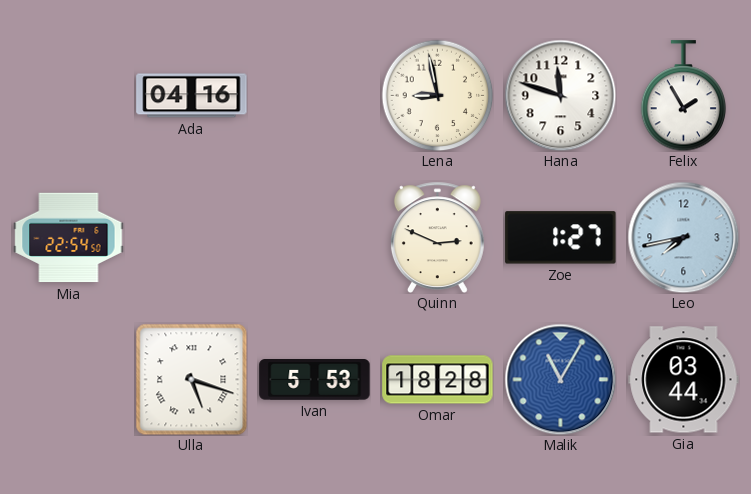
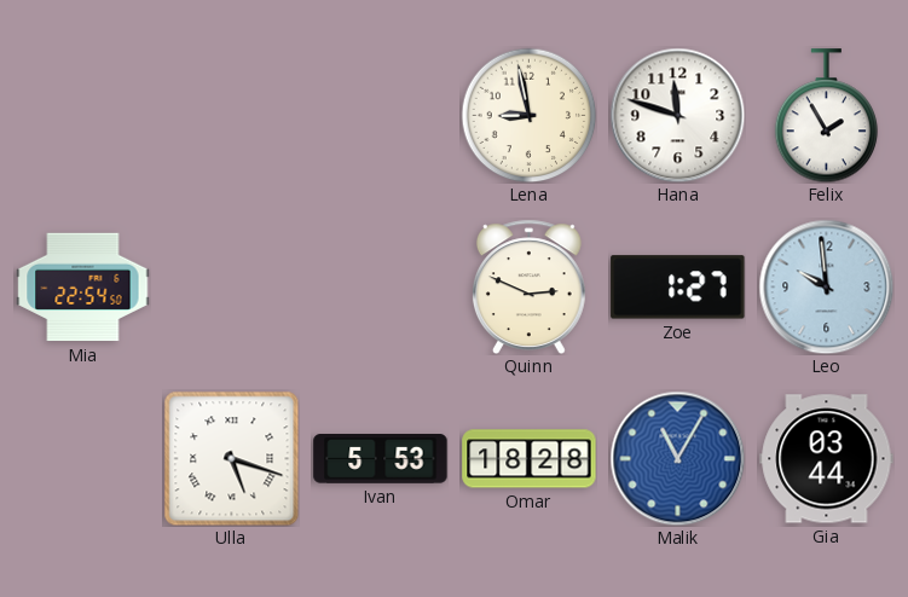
Ada: 04:16 -> none
Leo: 7:43 -> 9:59
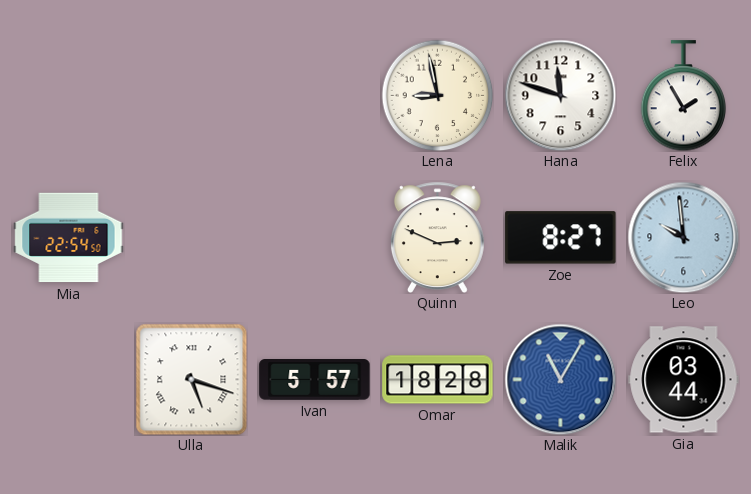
Zoe: 1:27 -> 8:27
Ivan: 5:53 -> 5:57
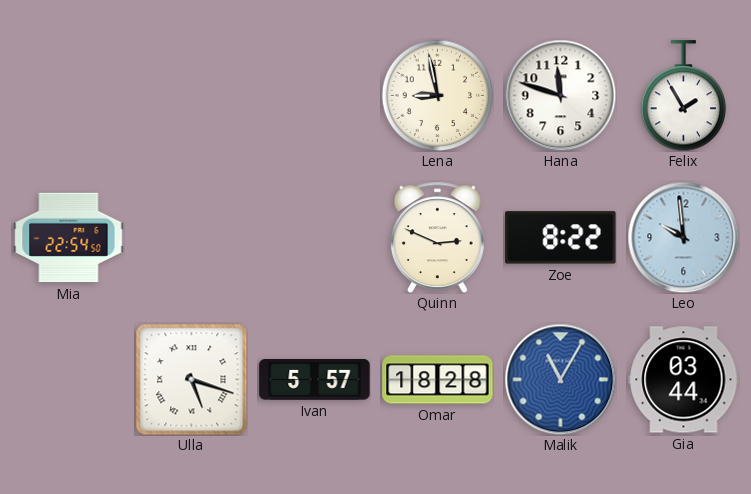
Zoe: 8:27 -> 8:22
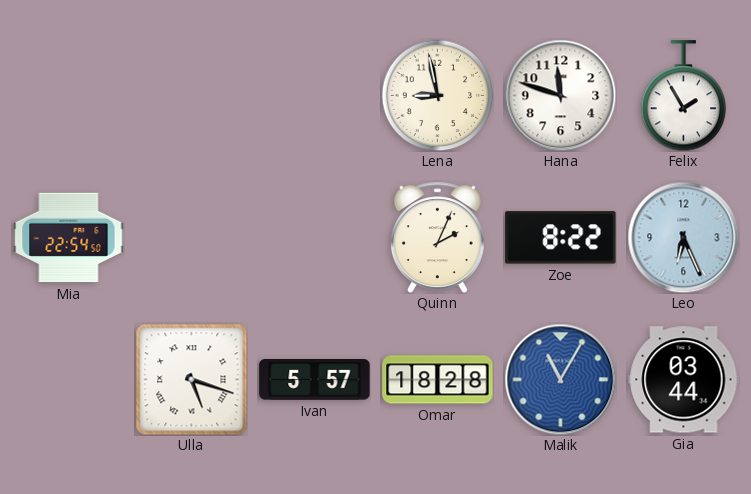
Quinn: 2:49 -> 2:04
Leo: 9:59 -> 6:26
